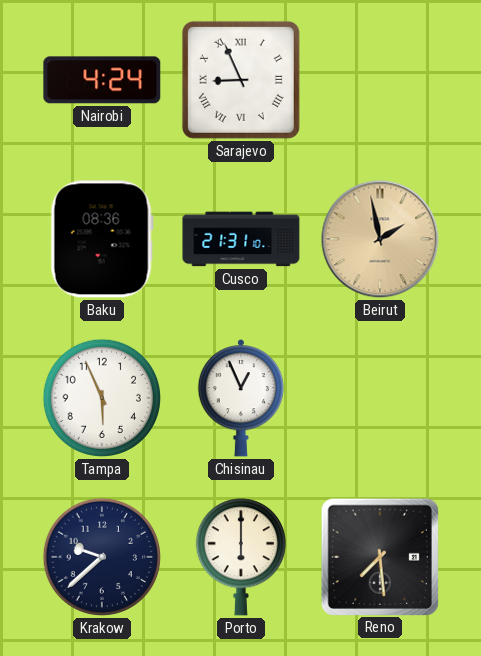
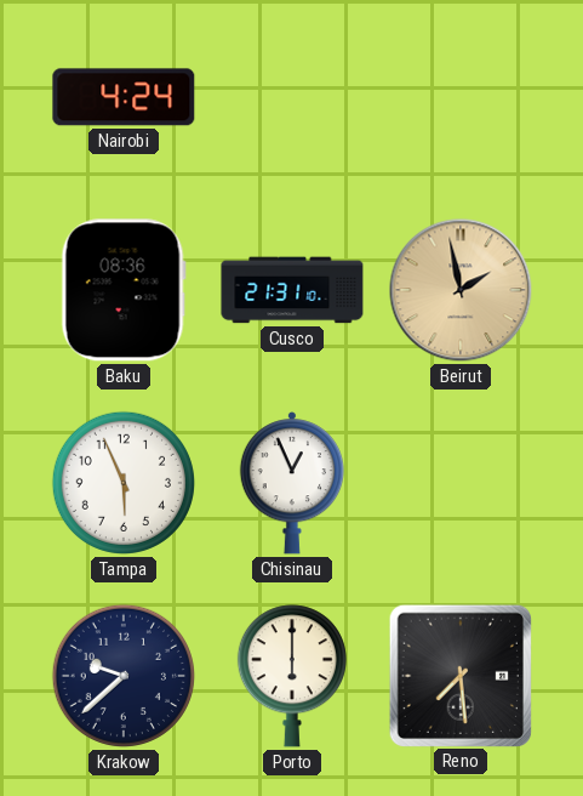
Sarajevo: 8:56 -> none
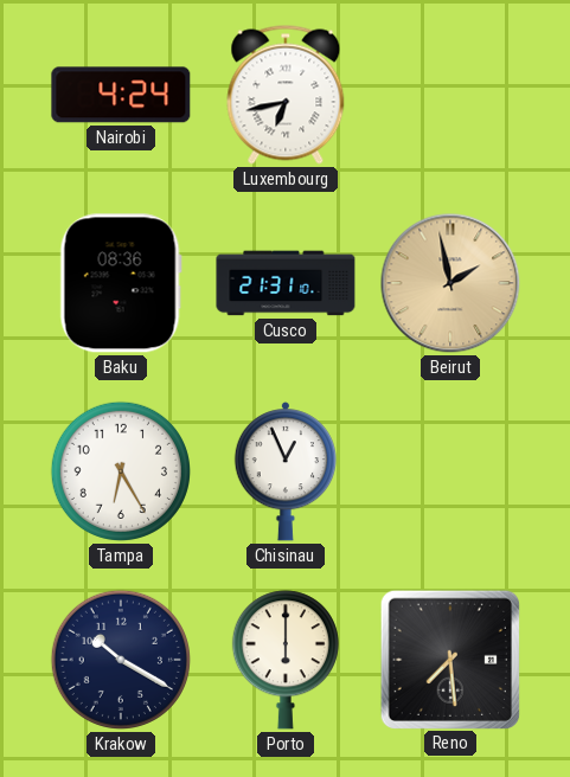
Luxembourg: none -> 6:43
Tampa: 5:56 -> 6:25
Krakow: 9:38 -> 10:20
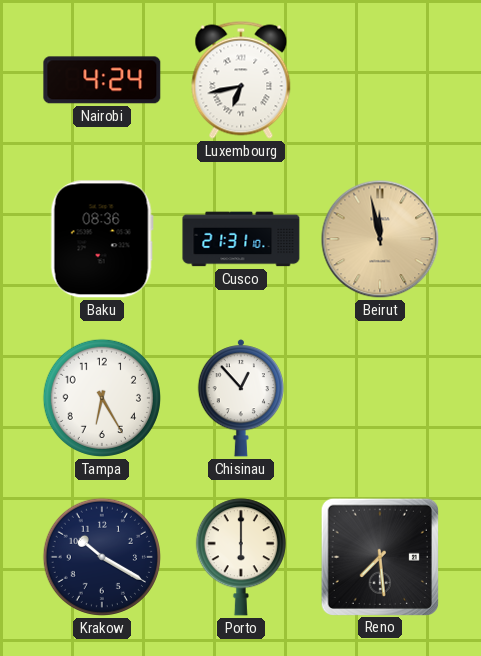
Beirut: 1:58 -> 11:58
Chisinau: 12:56 -> 12:53
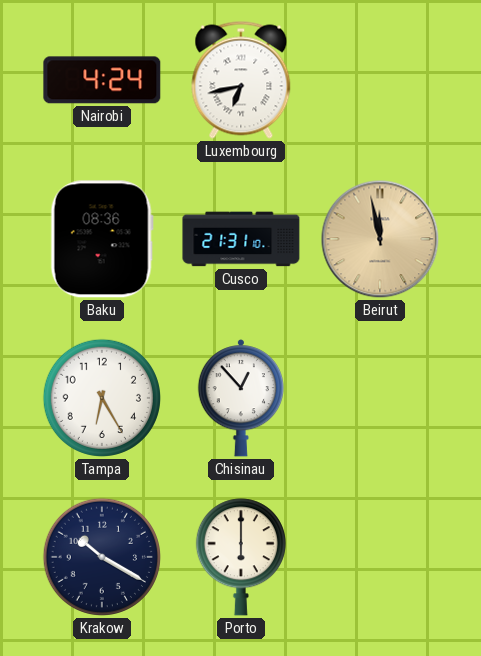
Reno: 7:29 -> none
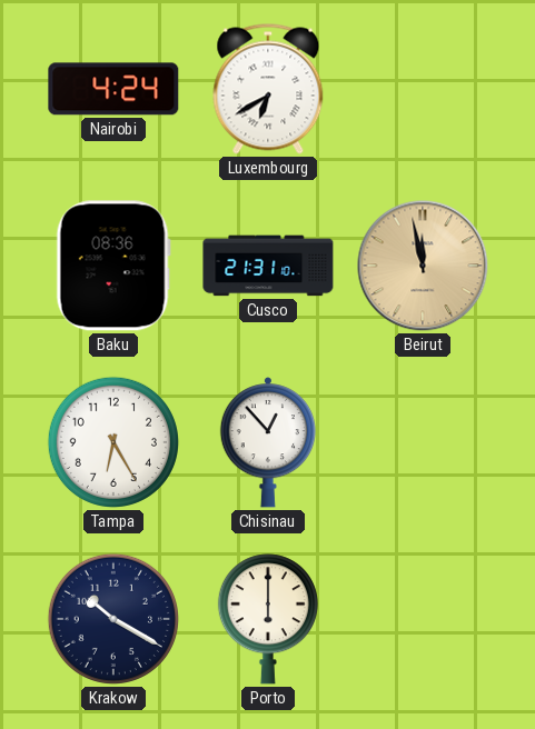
Luxembourg: 6:43 -> 6:40
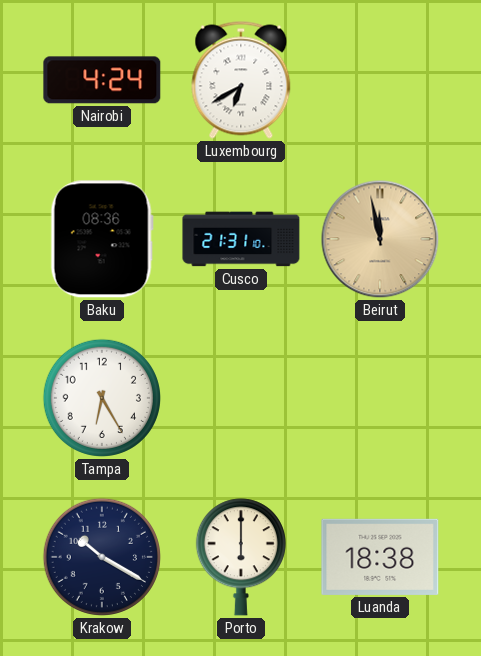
Chisinau: 12:53 -> none
Luanda: none -> 18:38
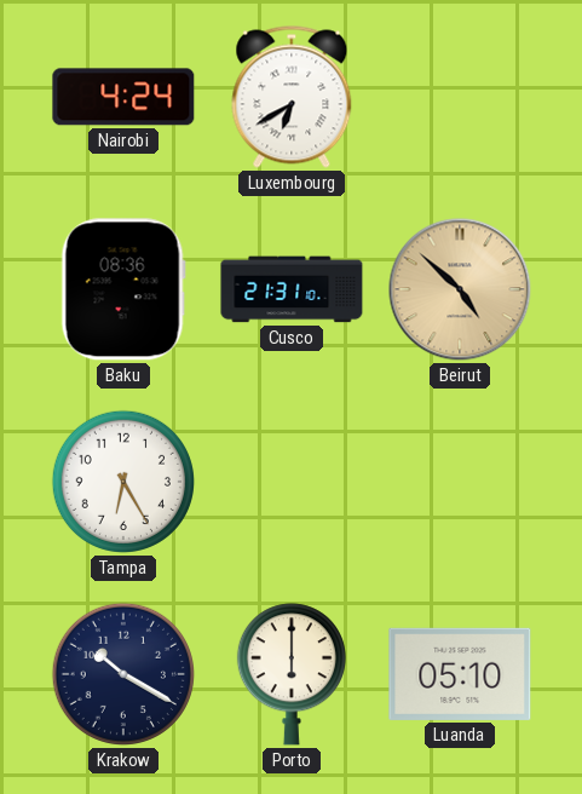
Beirut: 11:58 -> 4:52
Luanda: 18:38 -> 05:10
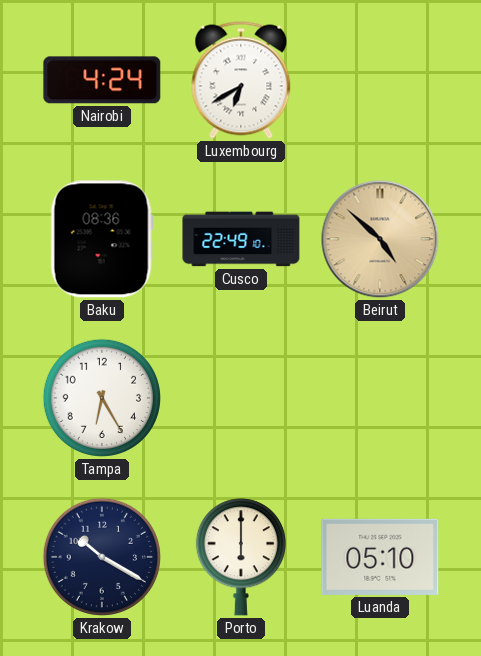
Cusco: 21:31 -> 22:49
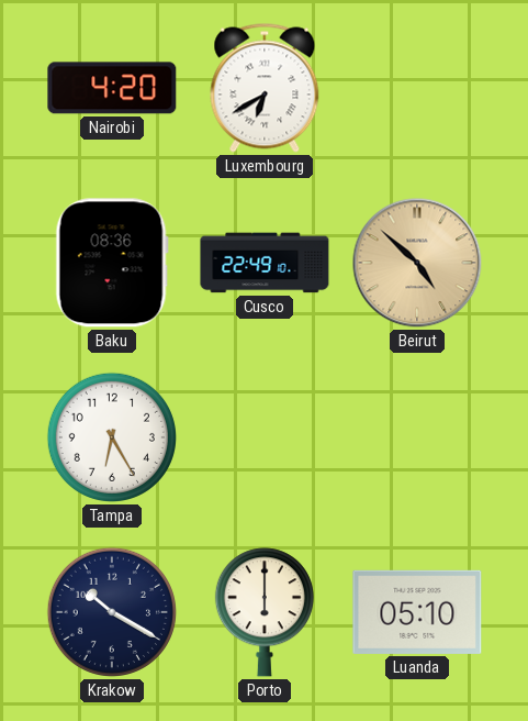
Nairobi: 4:24 -> 4:20
